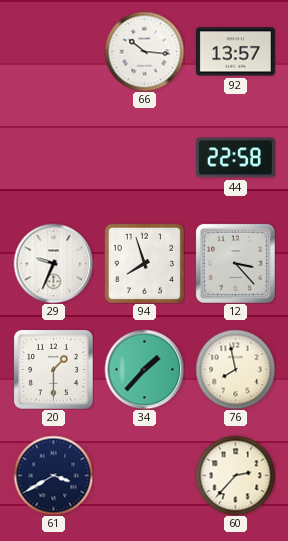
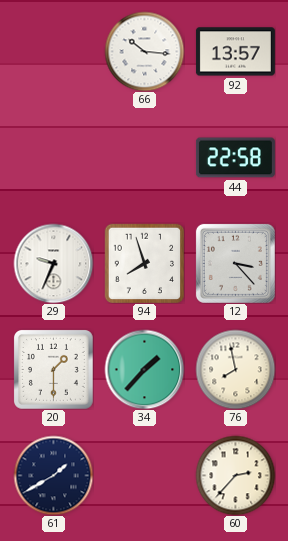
61: 3:40 -> 1:40
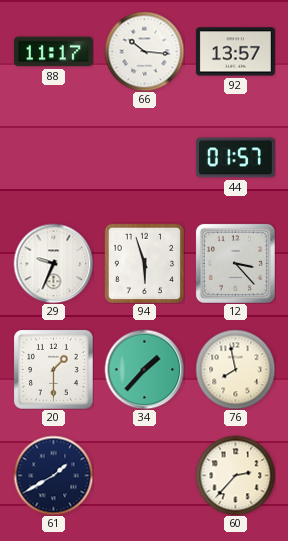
88: none -> 11:17
44: 22:58 -> 01:57
94: 7:57 -> 5:57
